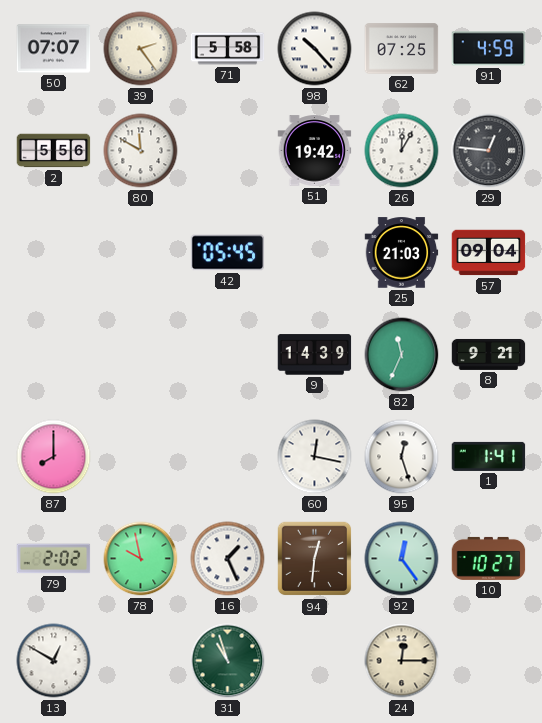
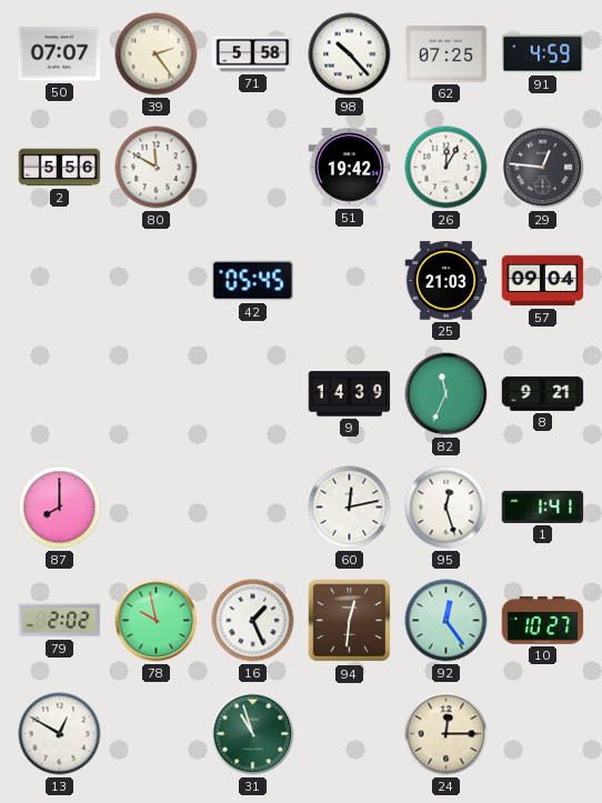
60: 12:17 -> 12:13
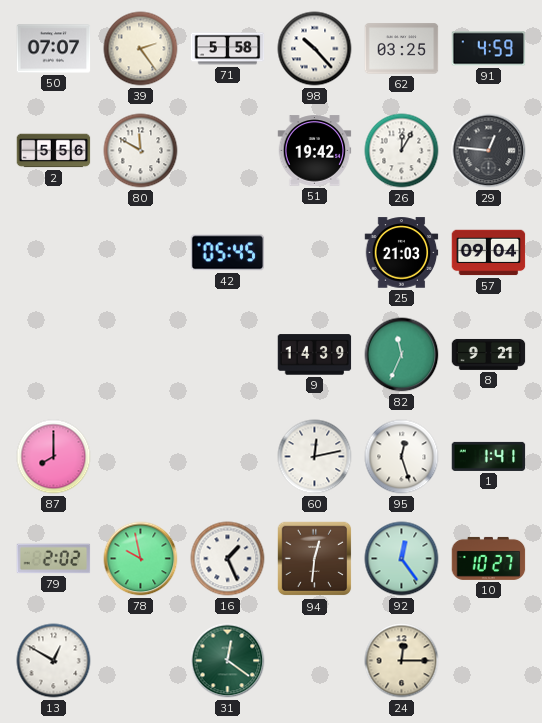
62: 07:25 -> 03:25
31: 10:57 -> 12:21
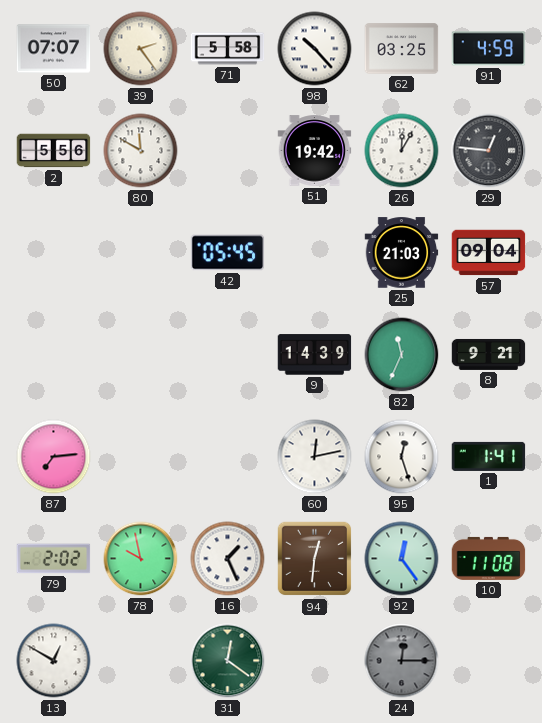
87: 8:00 -> 7:14
10: 10:27 -> 11:08
24 dial: cream -> grey
